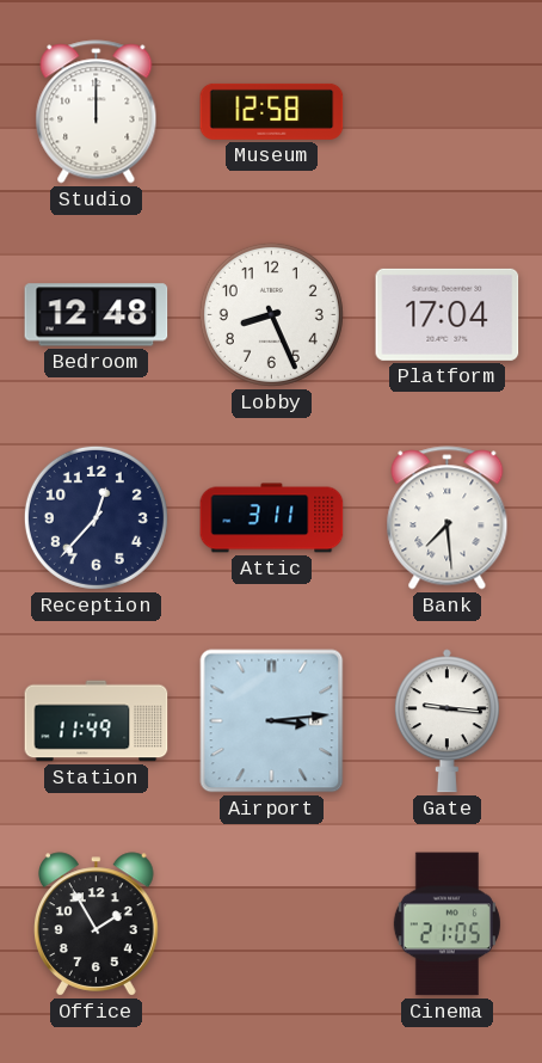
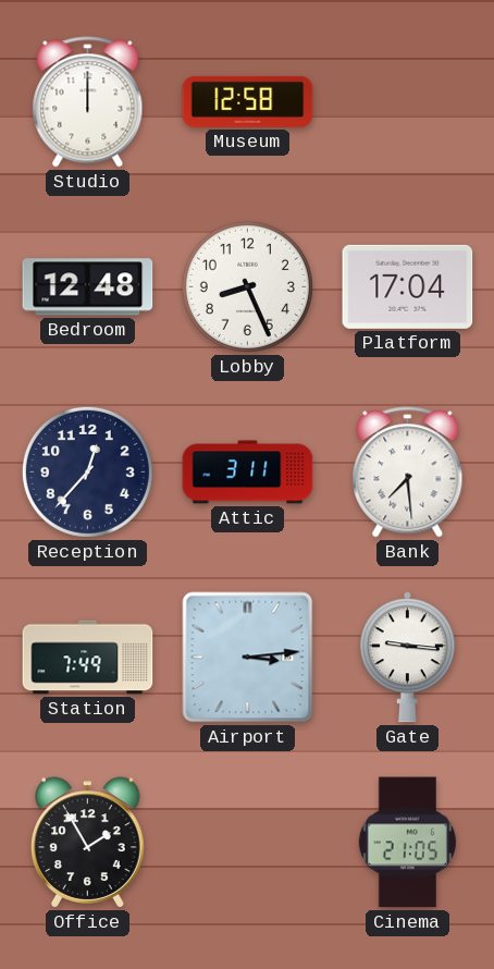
Station: 11:49 -> 7:49
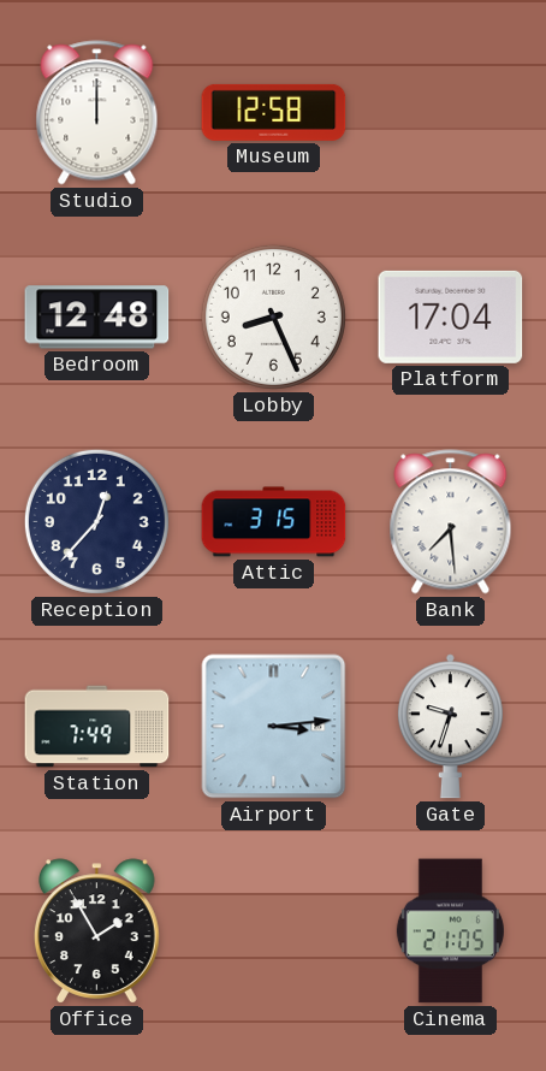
Attic: 3:11 -> 3:15
Gate: 9:16 -> 9:33
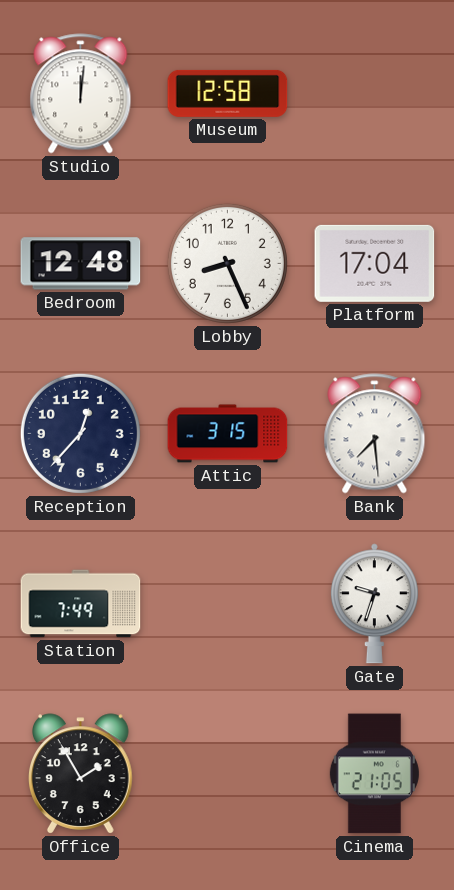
Studio: 12:00 -> 12:01
Airport: 3:14 -> none
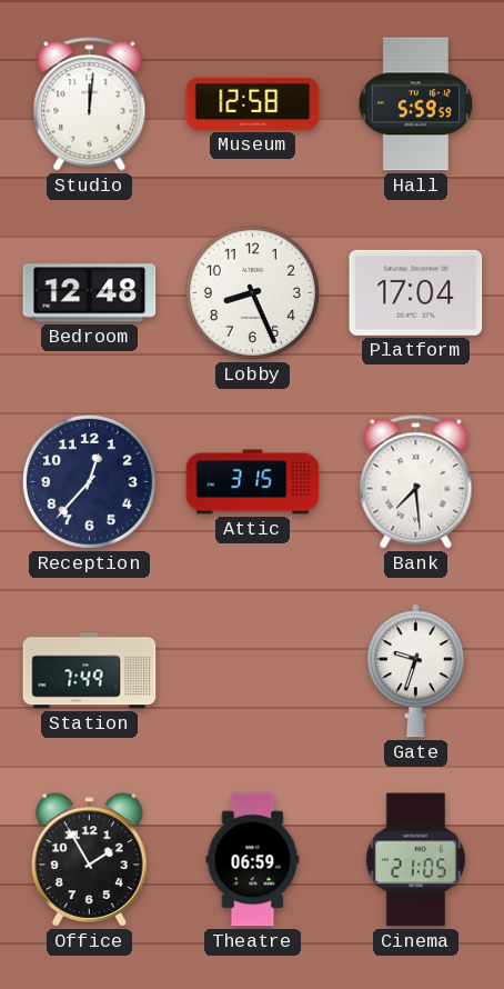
Hall: none -> 5:59
Theatre: none -> 06:59
